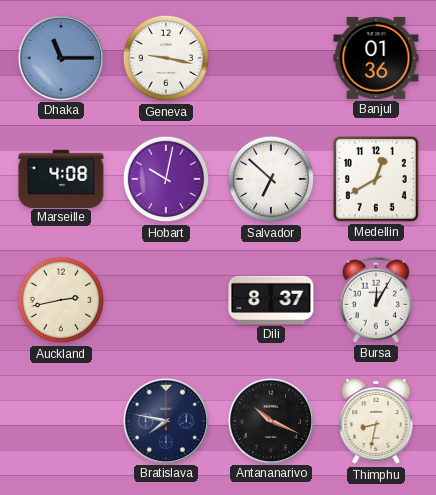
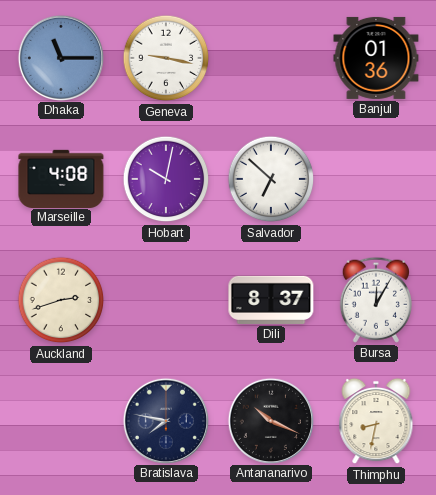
Medellin: 12:40 -> none
Auckland: 2:43 -> 2:42
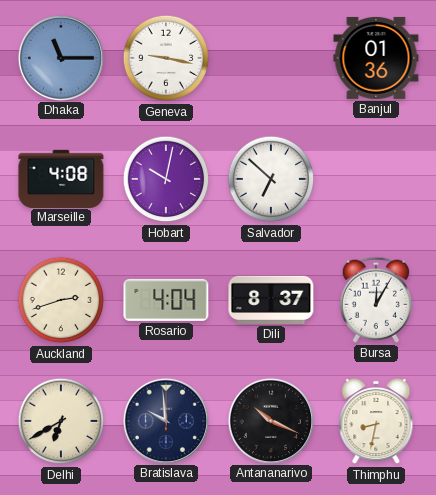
Rosario: none -> 4:04
Delhi: none -> 6:40
Bratislava: 7:47 -> 9:59
